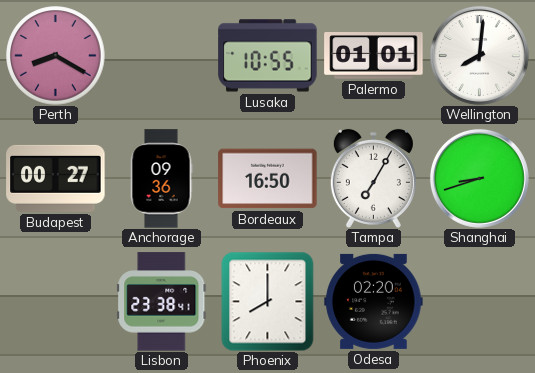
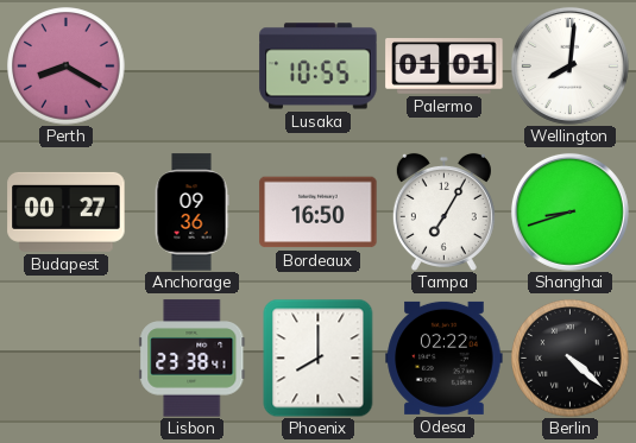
Odesa: 02:20 -> 02:22
Berlin: none -> 4:22
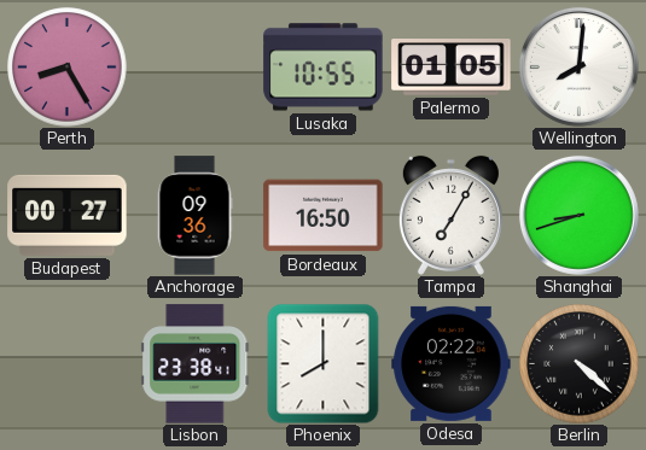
Perth: 8:20 -> 8:25
Palermo: 01:01 -> 01:05
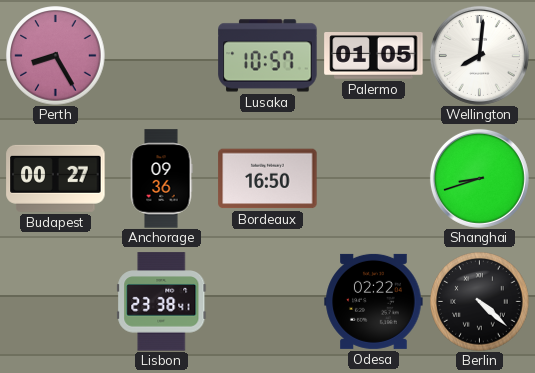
Lusaka: 10:55 -> 10:57
Tampa: 7:05 -> none
Phoenix: 8:00 -> none
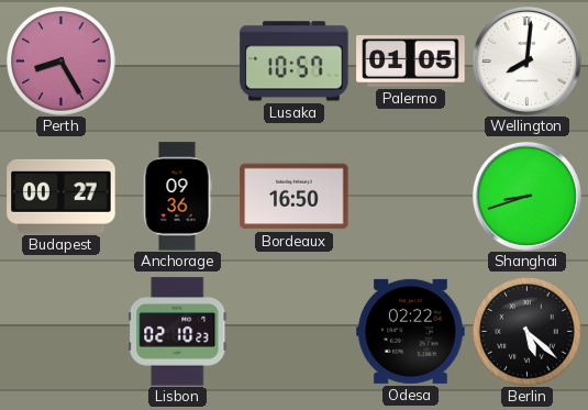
Lisbon: 23:38 -> 02:10
Berlin: 4:22 -> 5:22
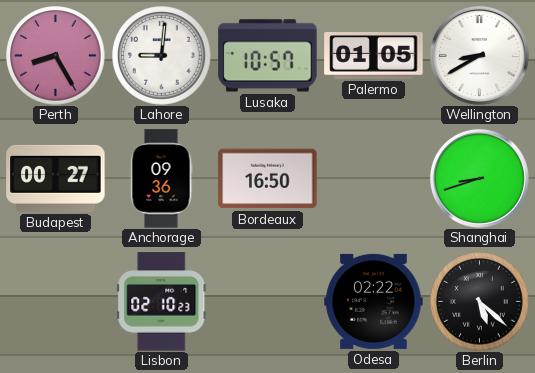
Lahore: none -> 9:01
Wellington: 8:01 -> 8:40
